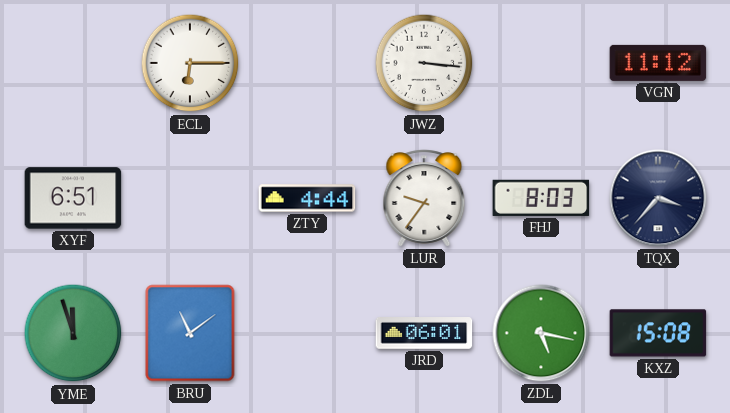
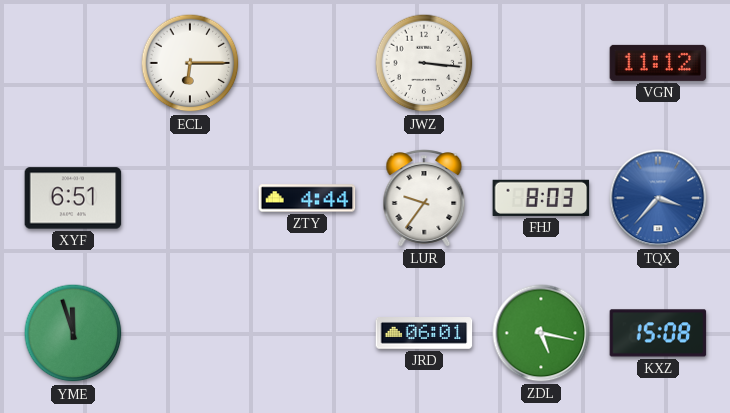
TQX dial: navy -> blue
BRU: 11:09 -> none
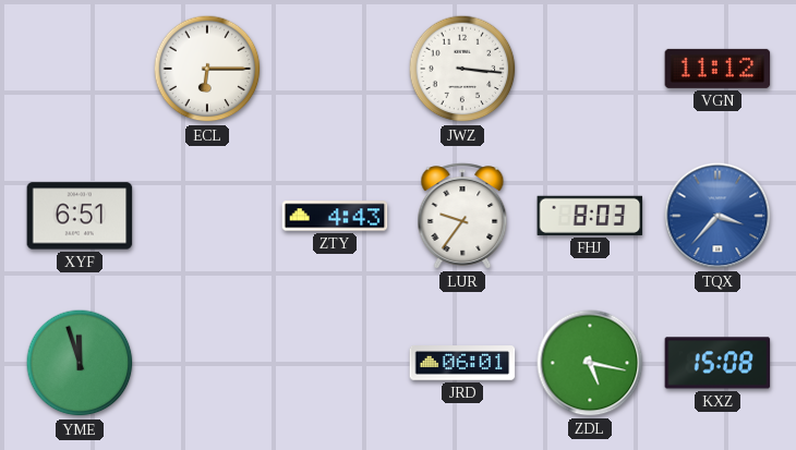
ZTY: 4:44 -> 4:43
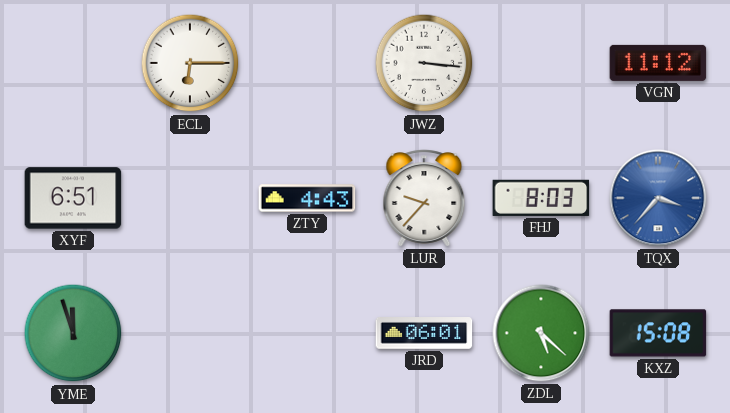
LUR: 9:36 -> 9:37
ZDL: 5:17 -> 5:22
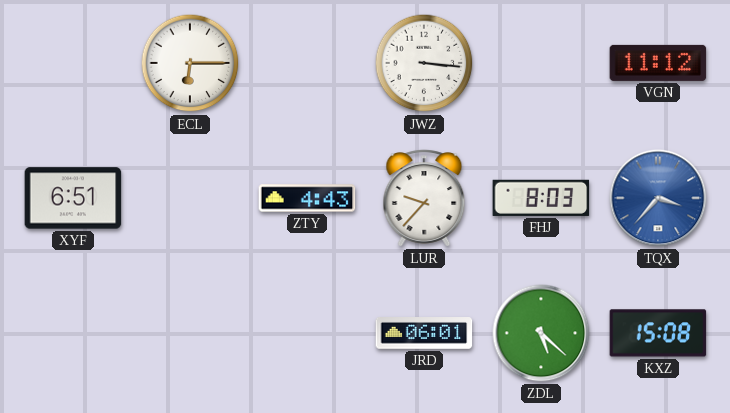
YME: 11:57 -> none
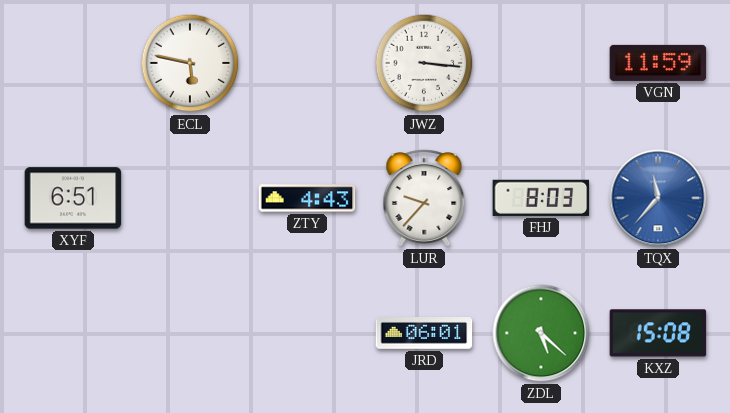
ECL: 6:15 -> 5:47
VGN: 11:12 -> 11:59
TQX: 3:37 -> 11:37
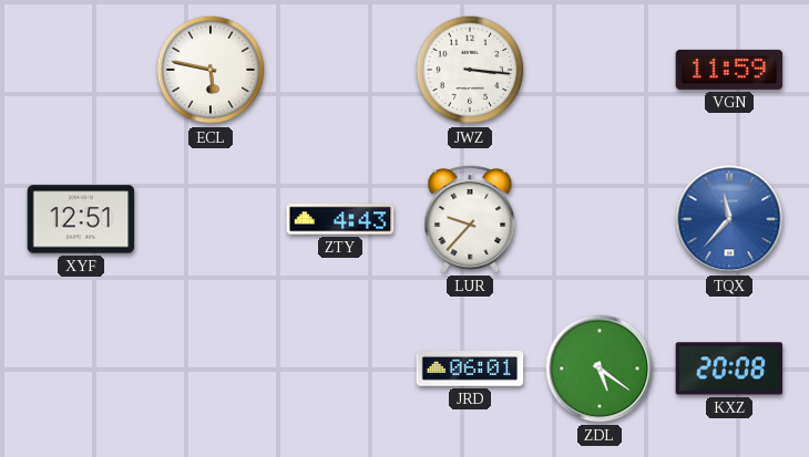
XYF: 6:51 -> 12:51
FHJ: 8:03 -> none
ZDL: 5:22 -> 5:21
KXZ: 15:08 -> 20:08
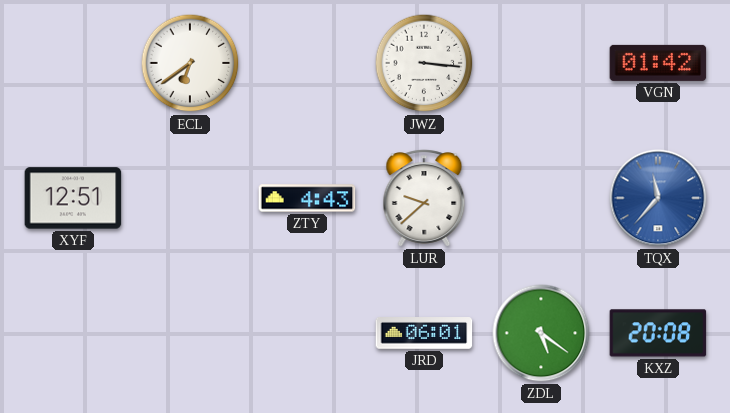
ECL: 5:47 -> 6:39
VGN: 11:59 -> 01:42
LUR: 9:37 -> 9:38
